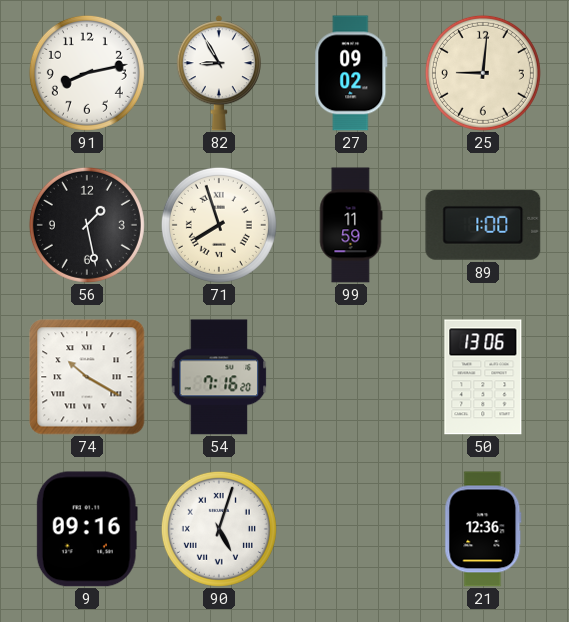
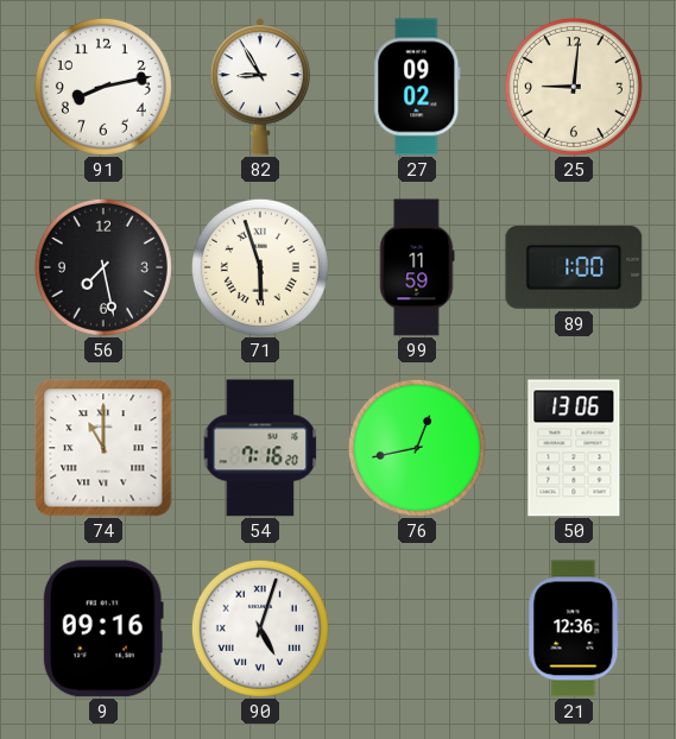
56: 1:28 -> 7:28
71: 7:57 -> 5:57
74: 10:20 -> 11:00
76: none -> 12:43
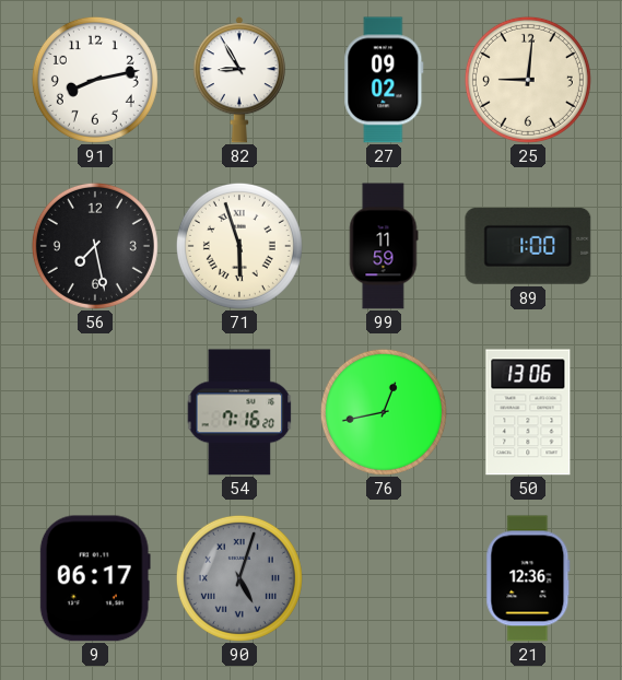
74: 11:00 -> none
9: 09:16 -> 06:17
90 dial: white -> grey
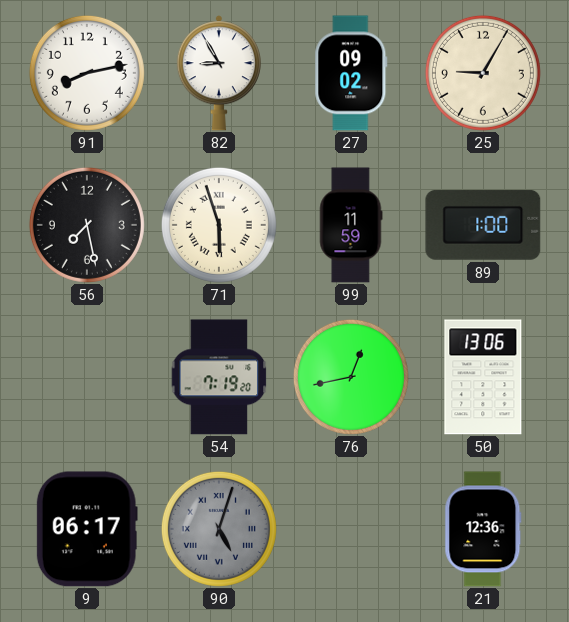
25: 9:01 -> 9:05
54: 7:16 -> 7:19
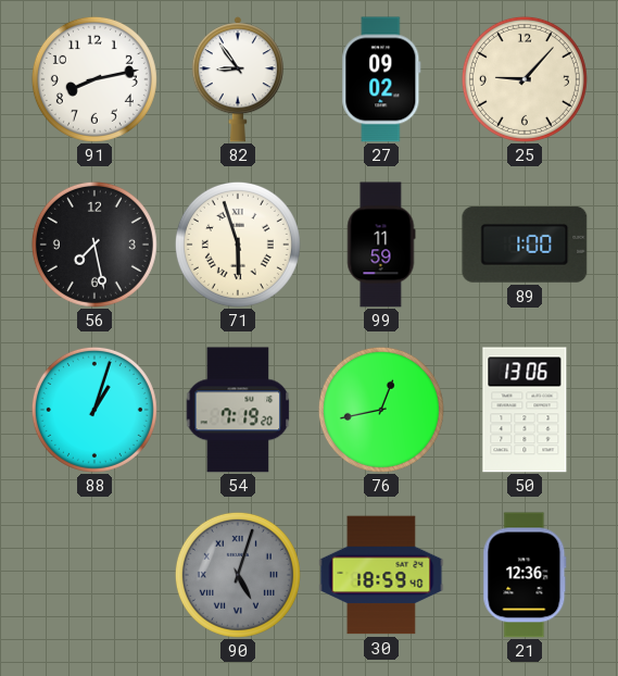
82: 8:55 -> 8:54
25: 9:05 -> 9:07
88: none -> 1:03
9: 06:17 -> none
30: none -> 18:59
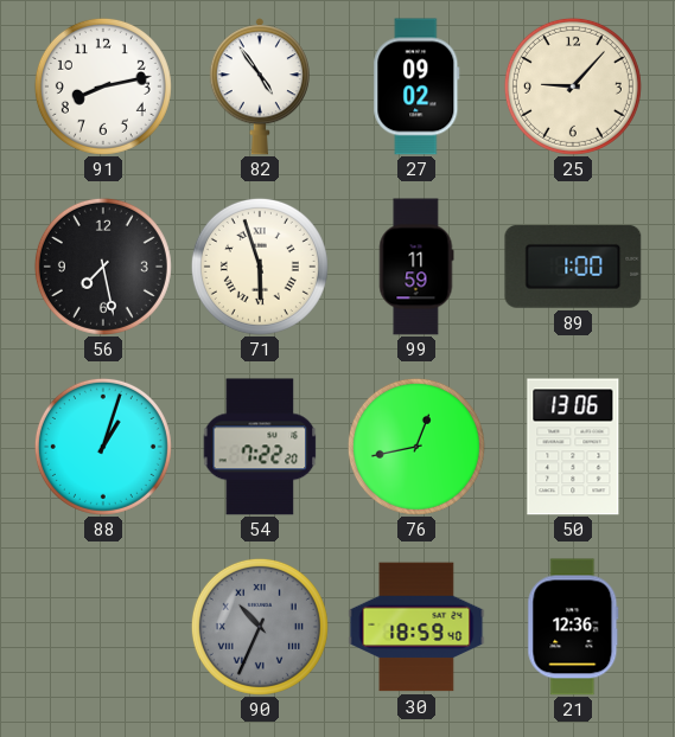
82: 8:54 -> 4:54
54: 7:19 -> 7:22
90: 5:03 -> 10:34
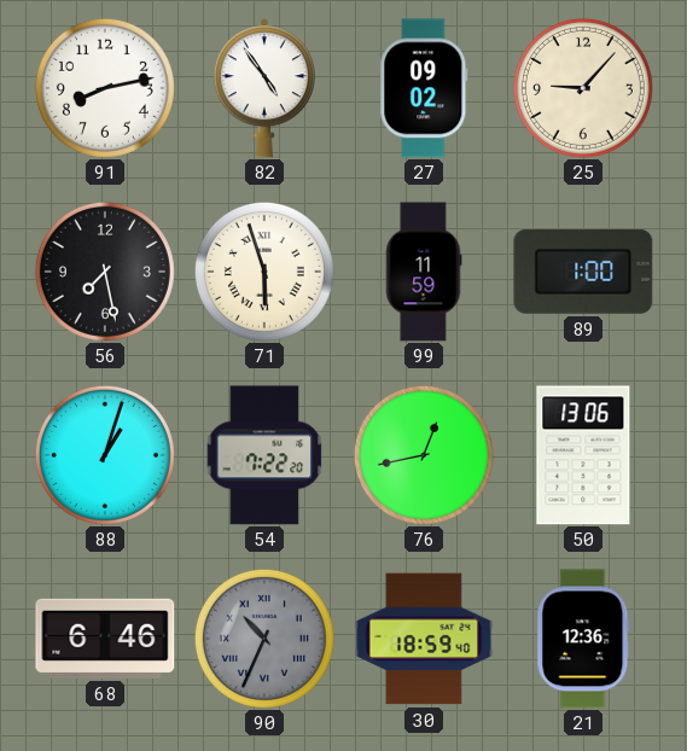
68: none -> 6:46
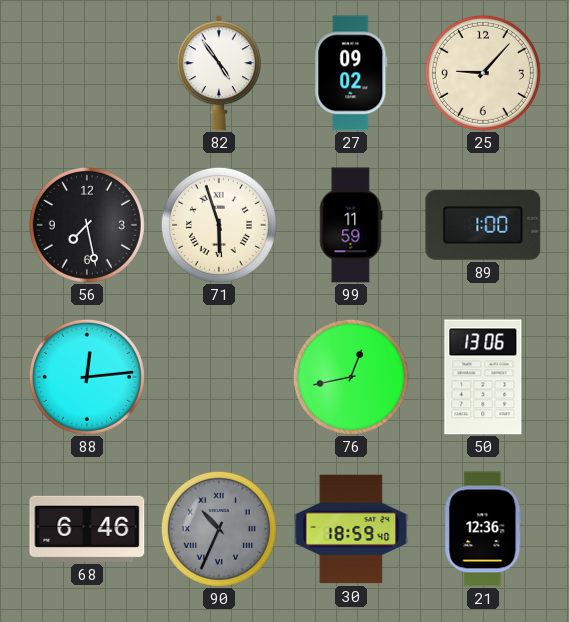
91: 8:13 -> none
88: 1:03 -> 12:14
54: 7:22 -> none
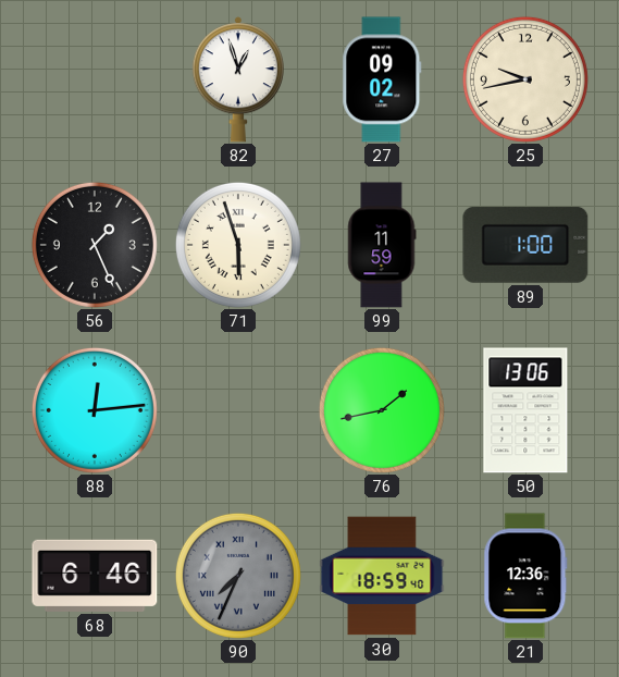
82: 4:54 -> 12:57
25: 9:07 -> 9:43
56: 7:28 -> 1:26
76: 12:43 -> 1:43
90: 10:34 -> 7:34
